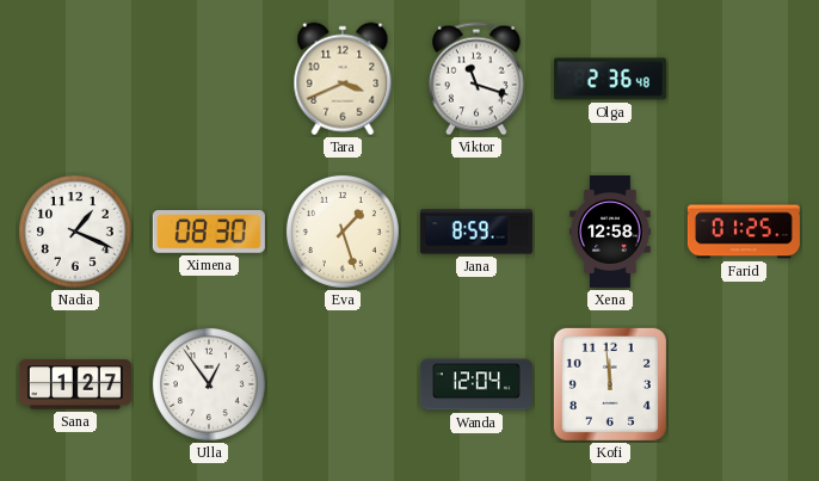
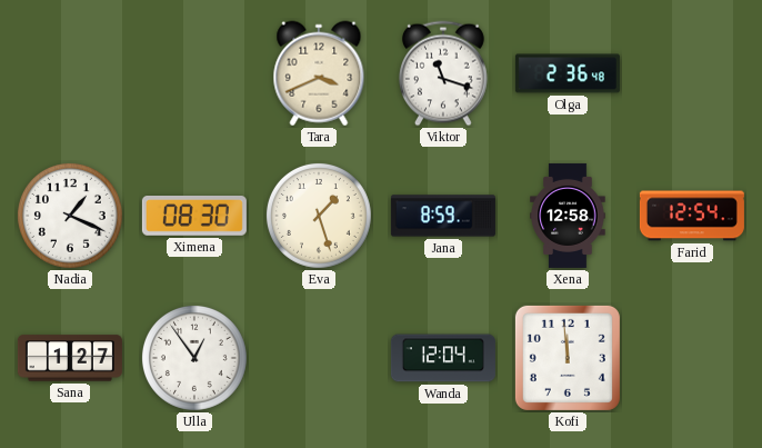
Farid: 01:25 -> 12:54
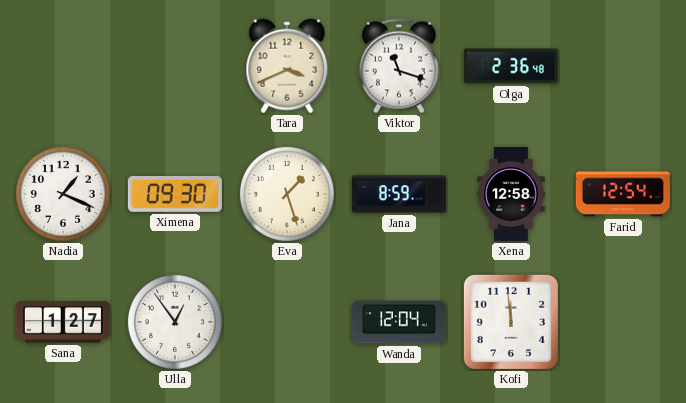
Ximena: 08:30 -> 09:30
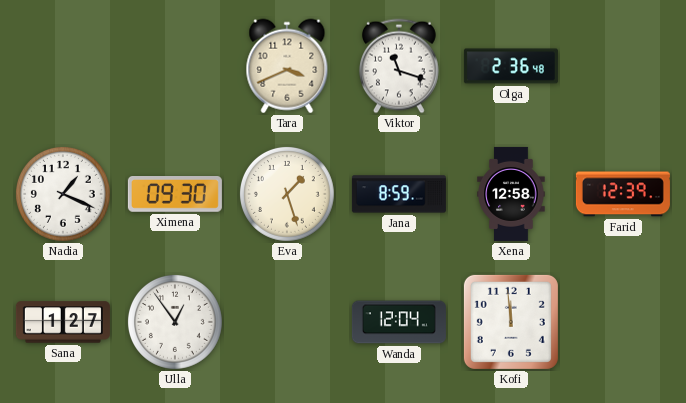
Farid: 12:54 -> 12:39
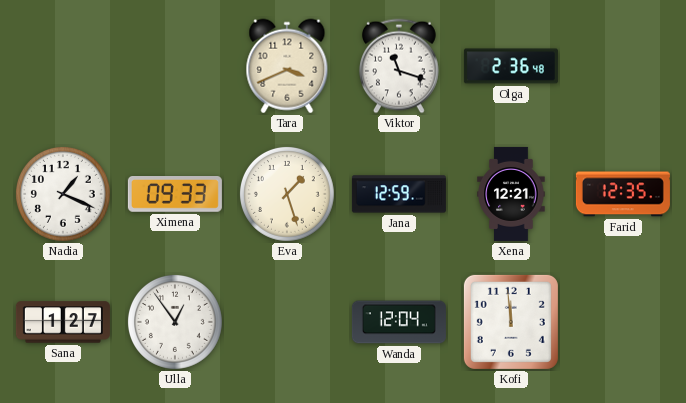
Ximena: 09:30 -> 09:33
Jana: 8:59 -> 12:59
Xena: 12:58 -> 12:21
Farid: 12:39 -> 12:35
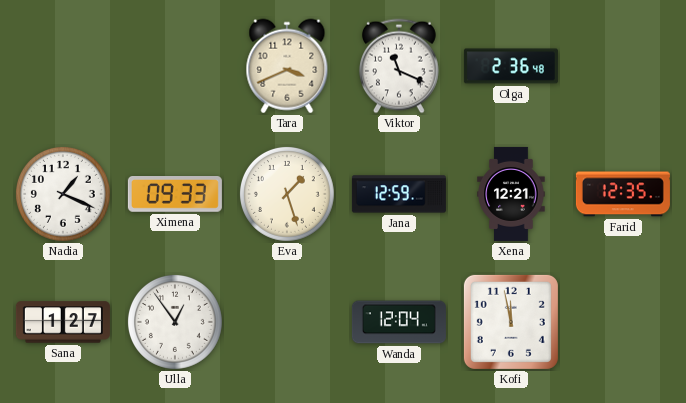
Viktor: 11:18 -> 11:19
Kofi: 11:59 -> 11:58
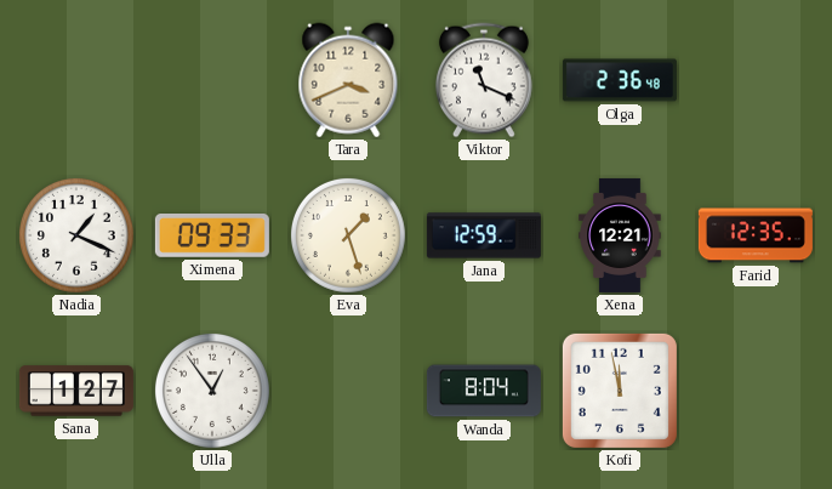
Wanda: 12:04 -> 8:04
